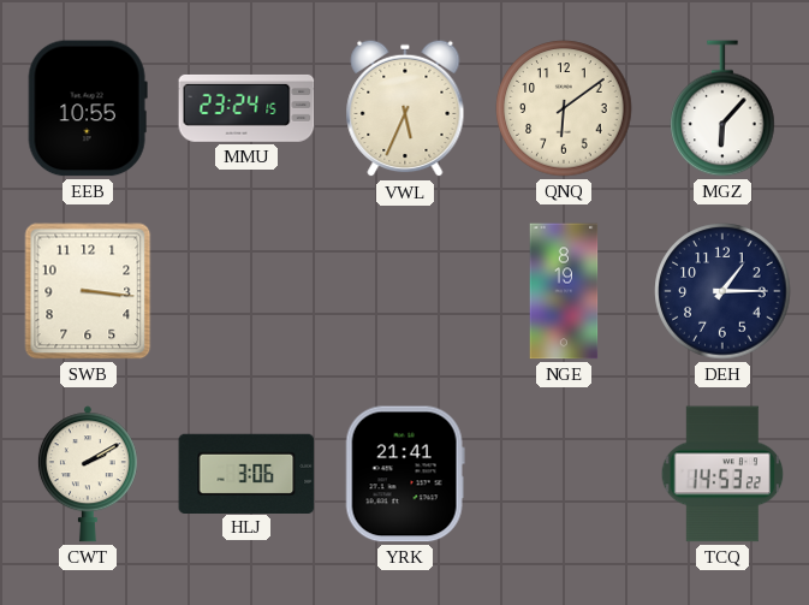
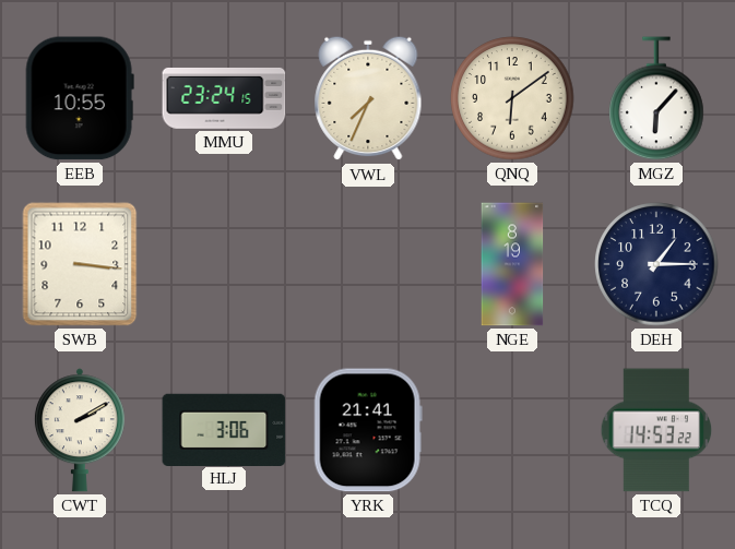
VWL: 5:34 -> 7:34
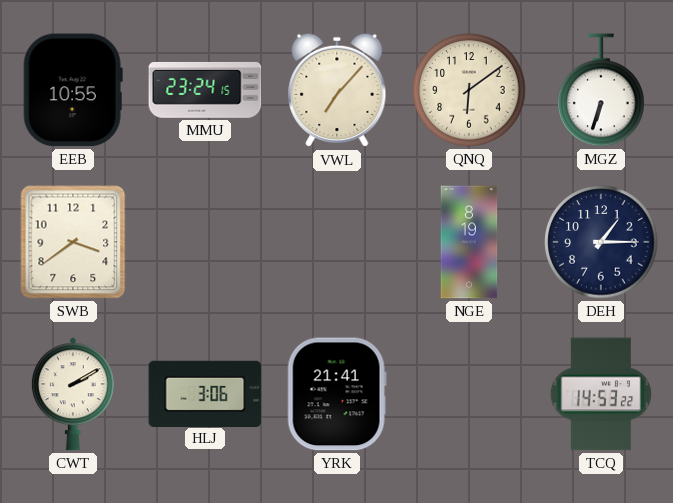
VWL: 7:34 -> 7:07
MGZ: 6:07 -> 6:33
SWB: 3:16 -> 3:39
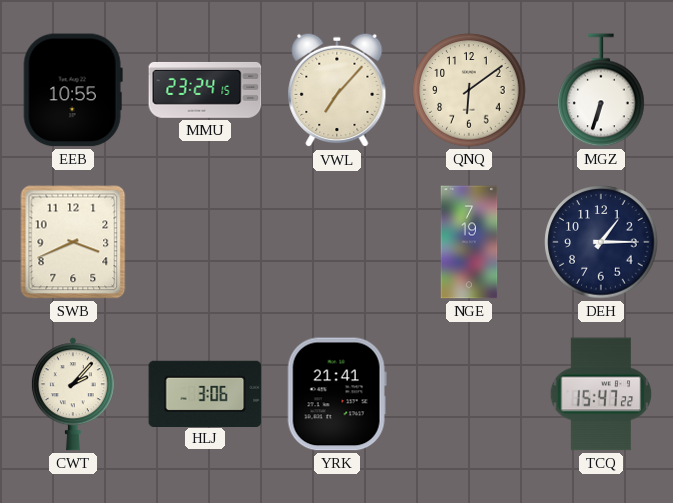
SWB: 3:39 -> 3:41
NGE: 8:19 -> 7:19
CWT: 2:10 -> 2:07
TCQ: 14:53 -> 15:47
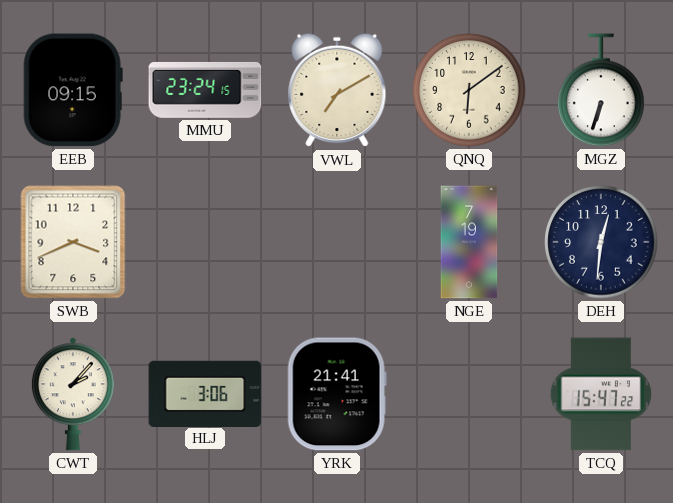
EEB: 10:55 -> 09:15
VWL: 7:07 -> 7:10
DEH: 1:15 -> 12:31
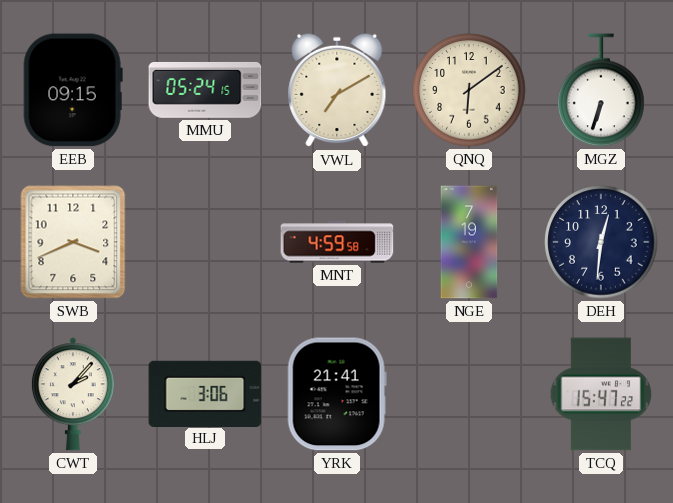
MMU: 23:24 -> 05:24
MNT: none -> 4:59
